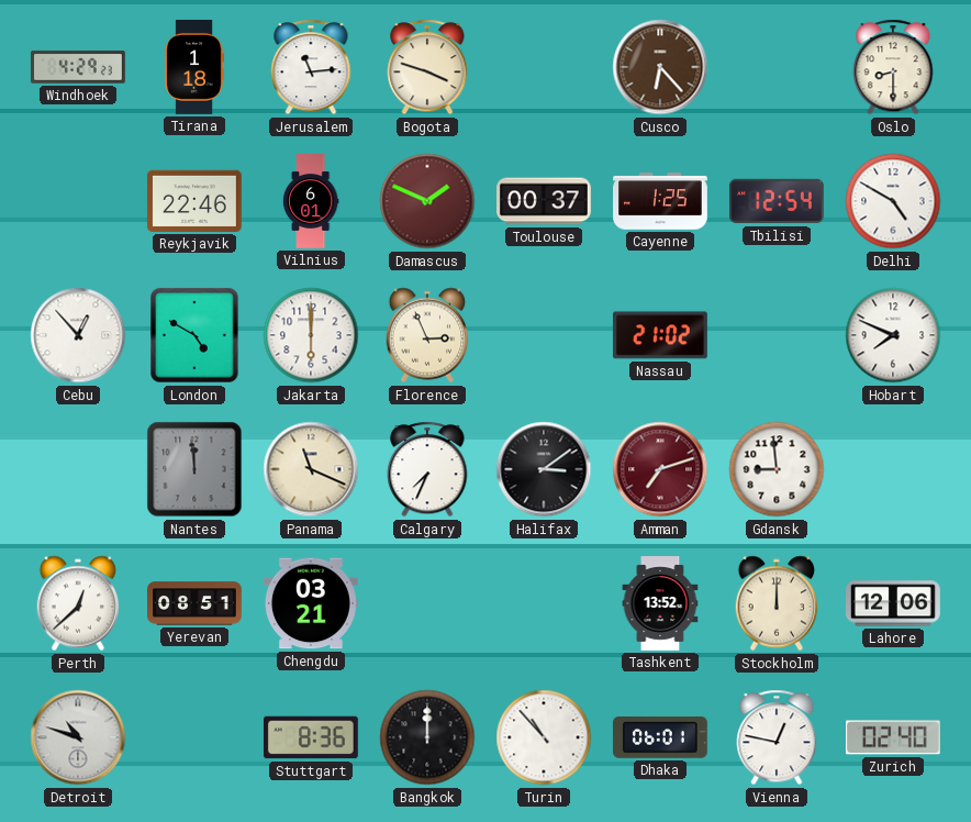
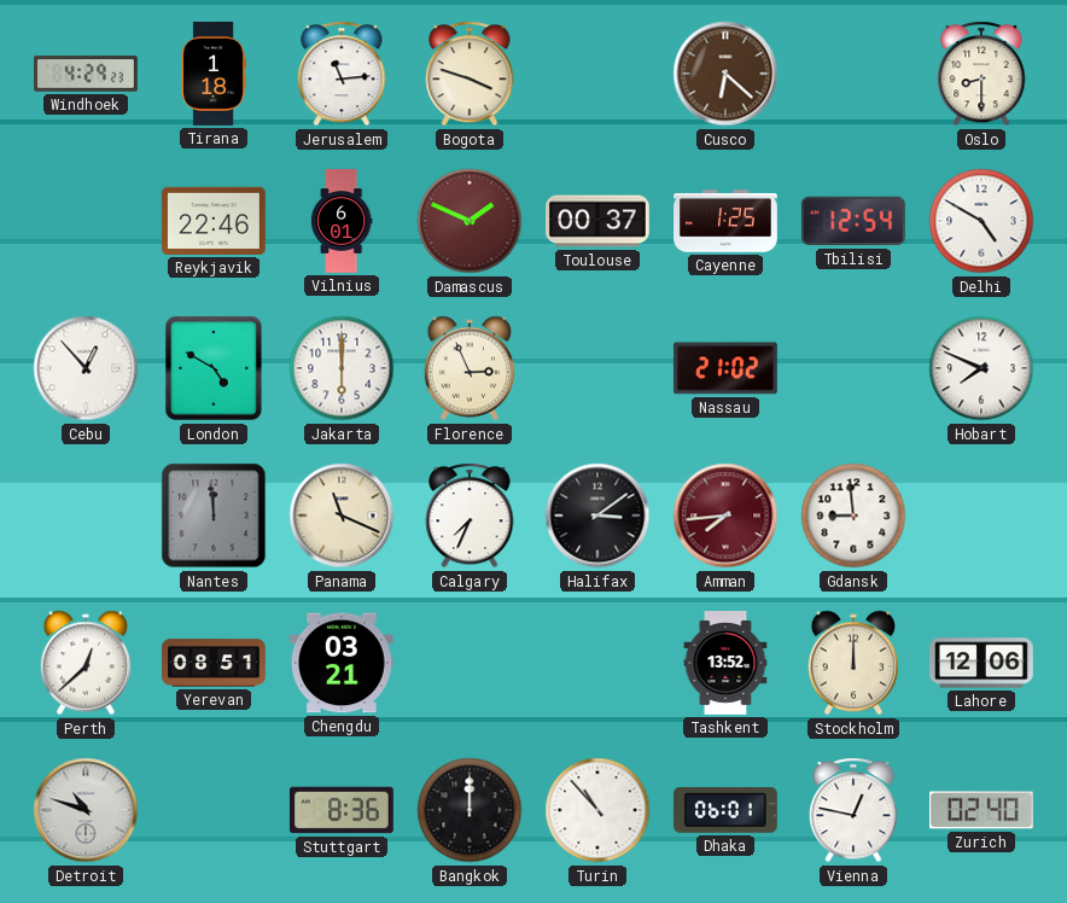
Cusco: 6:23 -> 6:22
Amman: 7:12 -> 7:44
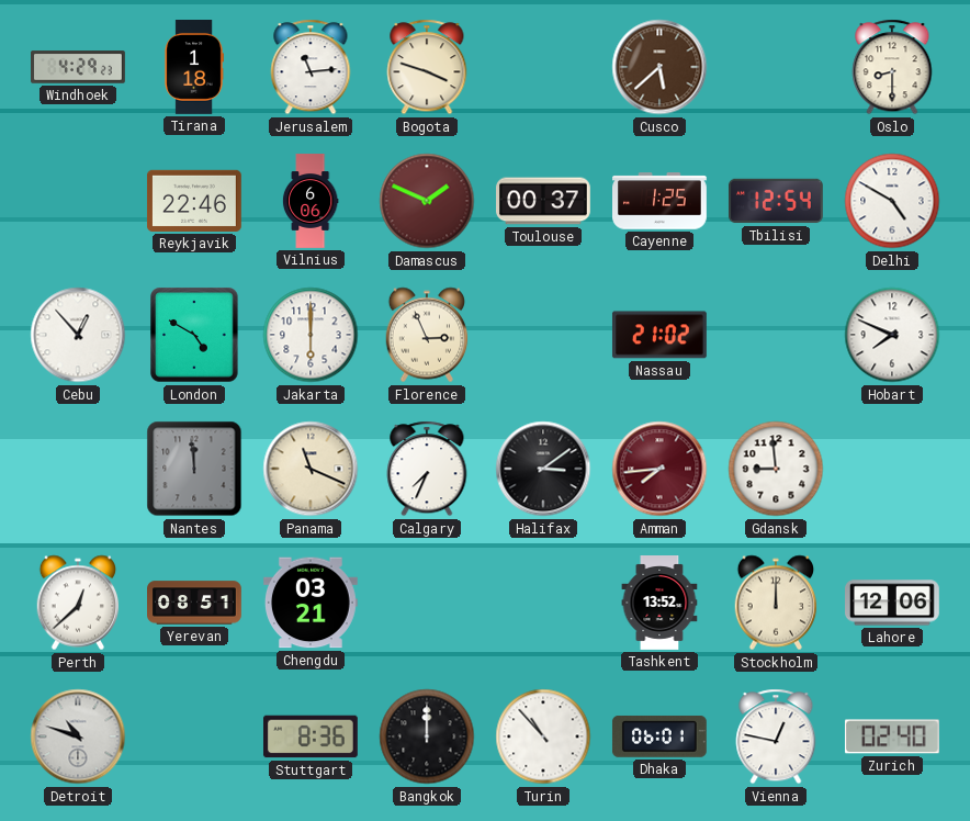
Cusco: 6:22 -> 5:38
Vilnius: 6:01 -> 6:06
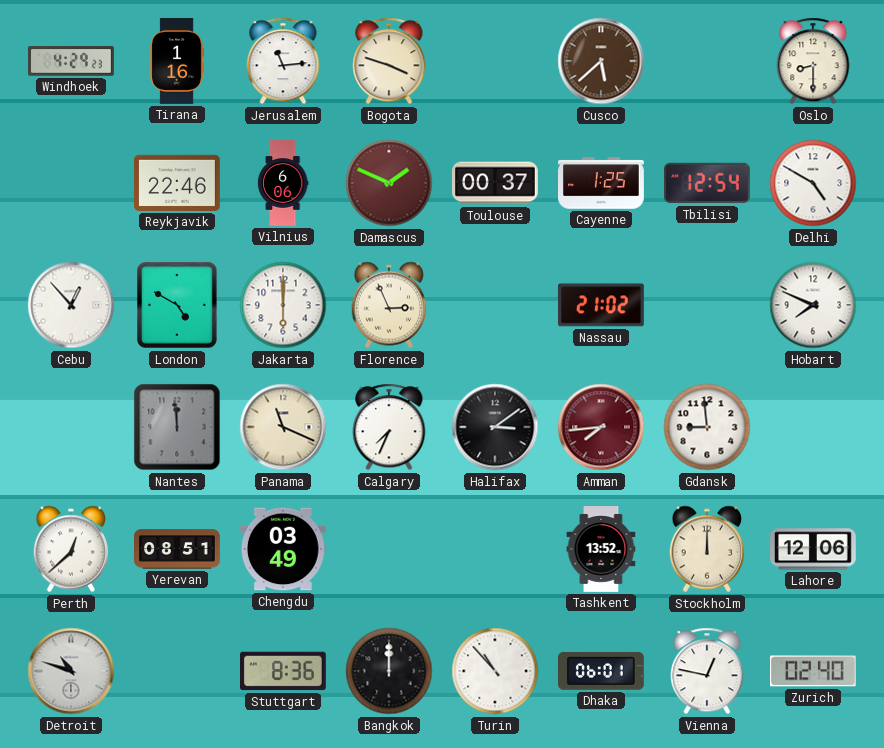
Tirana: 1:18 -> 1:16
Chengdu: 03:21 -> 03:49
